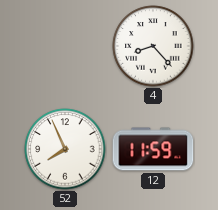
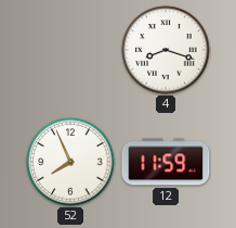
4: 8:23 -> 8:18
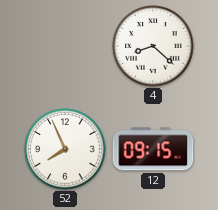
4: 8:18 -> 8:22
12: 11:59 -> 09:15
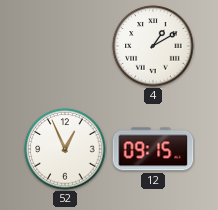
4: 8:22 -> 1:10
52: 7:56 -> 12:56
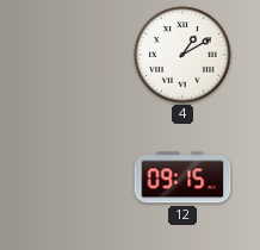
52: 12:56 -> none
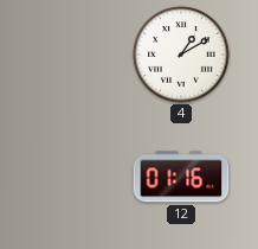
12: 09:15 -> 01:16
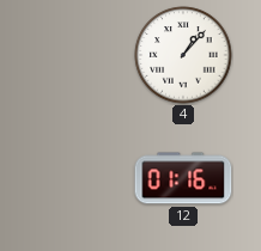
4: 1:10 -> 1:07
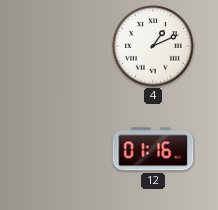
4: 1:07 -> 1:11
